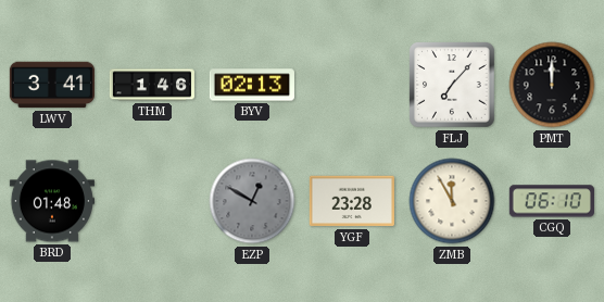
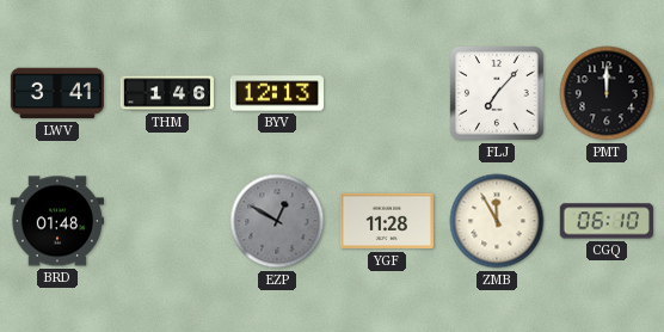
BYV: 02:13 -> 12:13
YGF: 23:28 -> 11:28
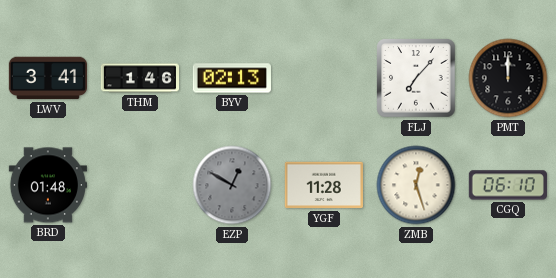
BYV: 12:13 -> 02:13
ZMB: 11:55 -> 12:27
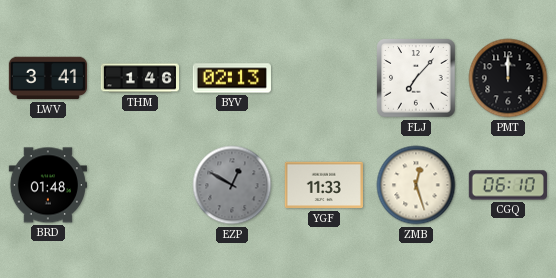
YGF: 11:28 -> 11:33
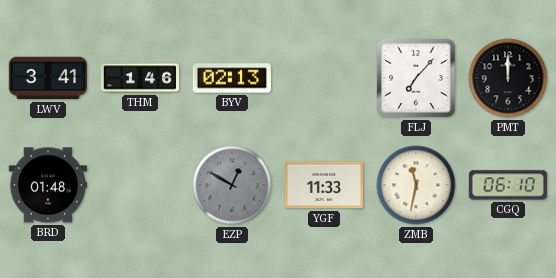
ZMB: 12:27 -> 11:32
